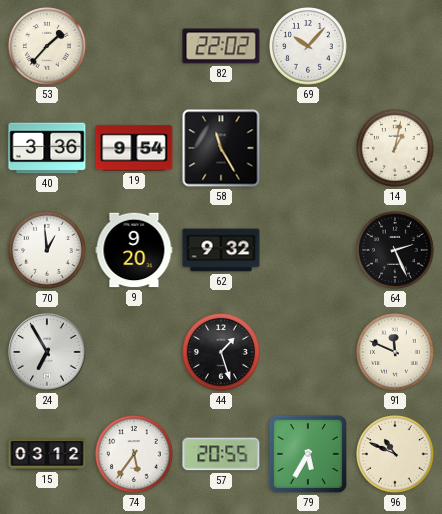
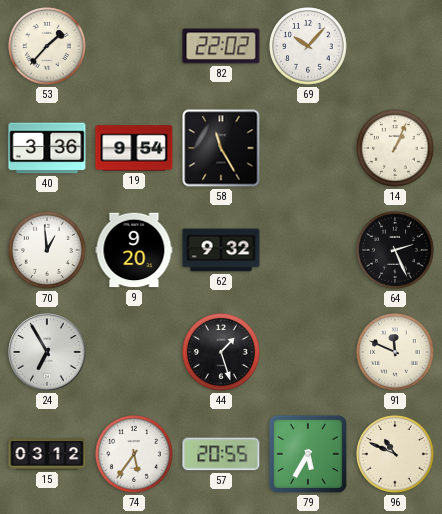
14: 1:02 -> 1:04
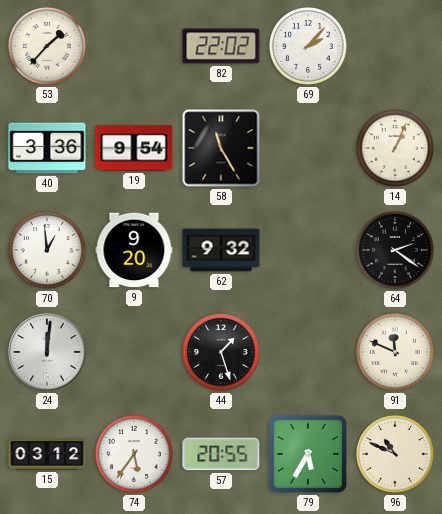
69: 10:07 -> 2:07
64: 2:26 -> 2:21
24: 6:55 -> 12:01
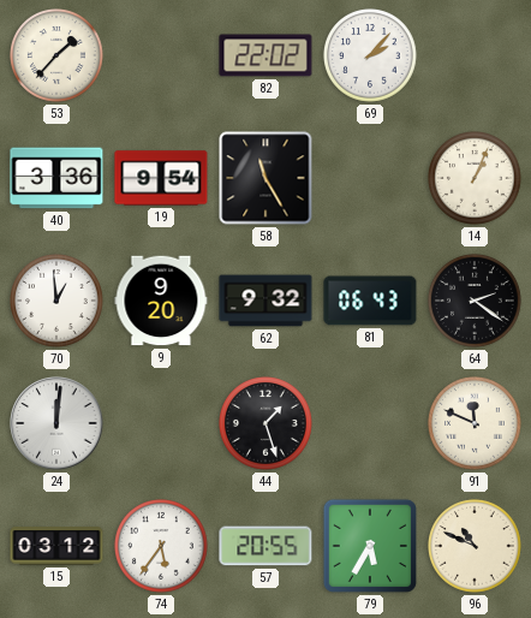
81: none -> 06:43
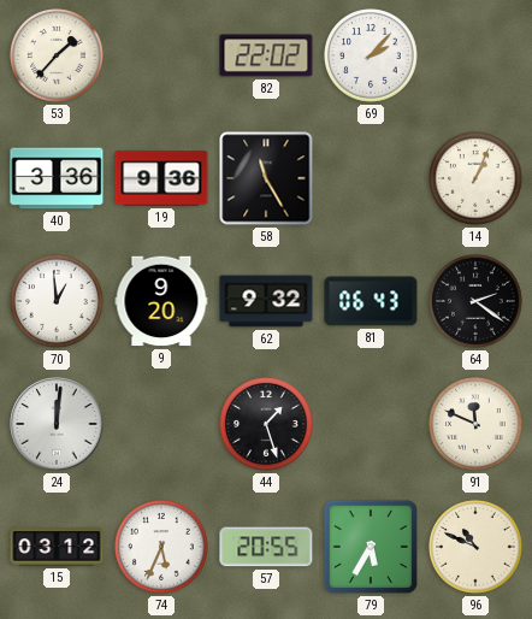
19: 9:54 -> 9:36
74: 5:36 -> 5:34
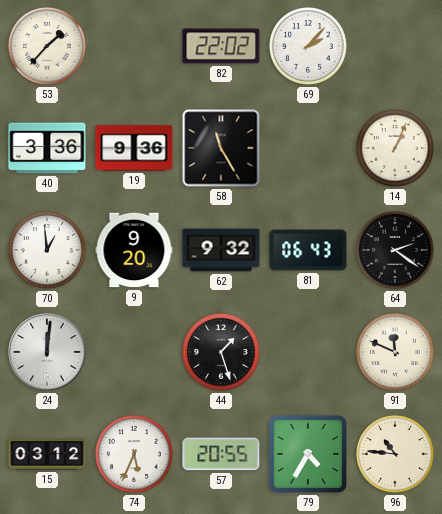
79: 5:35 -> 4:35
96: 10:49 -> 10:46
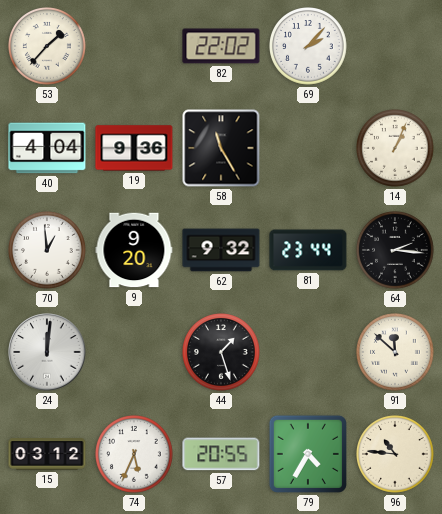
40: 3:36 -> 4:04
81: 06:43 -> 23:44
64: 2:21 -> 2:16
91: 11:49 -> 11:52
